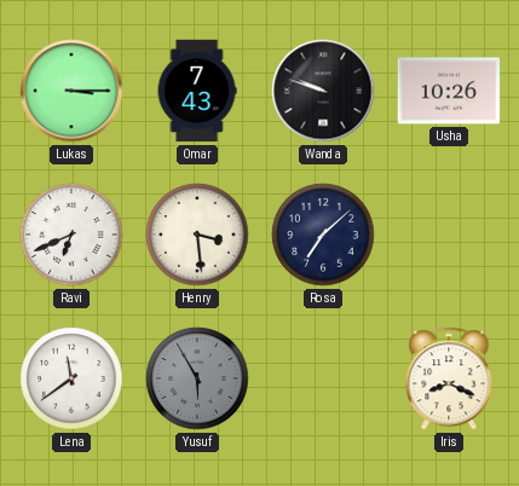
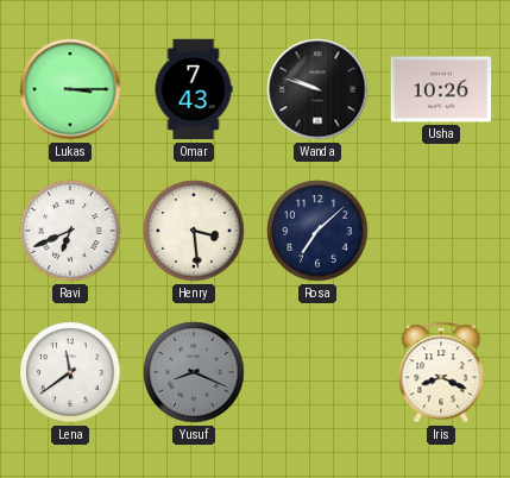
Yusuf: 5:55 -> 8:19
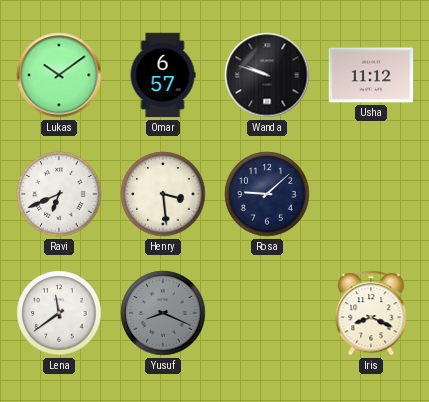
Lukas: 3:15 -> 10:09
Omar: 7:43 -> 6:57
Usha: 10:26 -> 11:12
Rosa: 7:08 -> 9:08
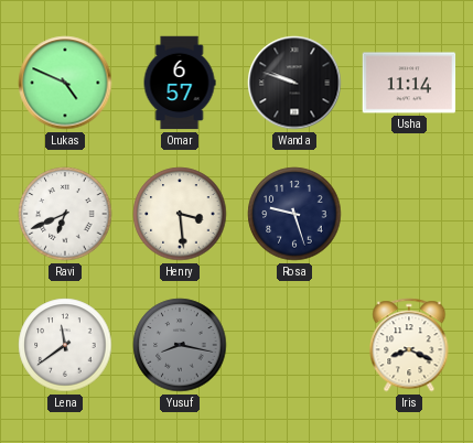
Lukas: 10:09 -> 4:49
Usha: 11:12 -> 11:14
Rosa: 9:08 -> 9:27
Yusuf: 8:19 -> 8:17
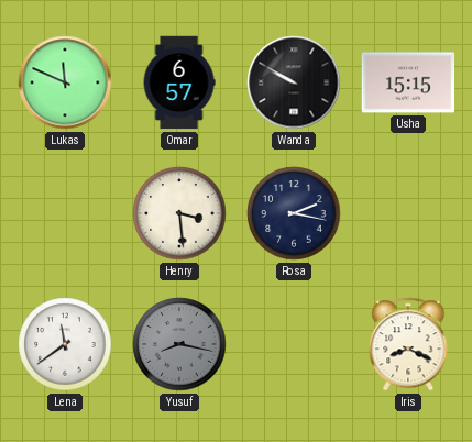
Lukas: 4:49 -> 11:49
Wanda: 9:48 -> 9:50
Usha: 11:14 -> 15:15
Ravi: 6:41 -> none
Rosa: 9:27 -> 2:17
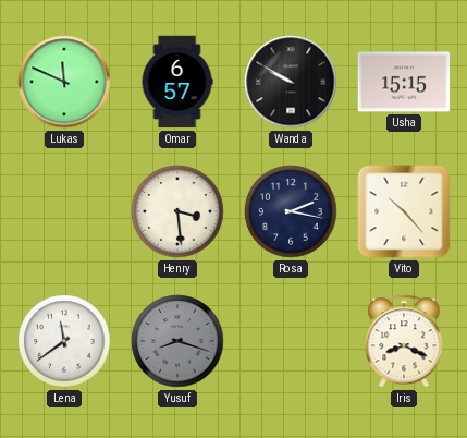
Vito: none -> 10:23
Yusuf: 8:17 -> 8:18
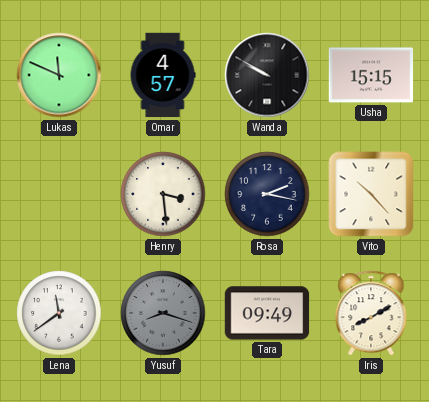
Omar: 6:57 -> 4:57
Tara: none -> 09:49
Iris: 8:19 -> 8:10
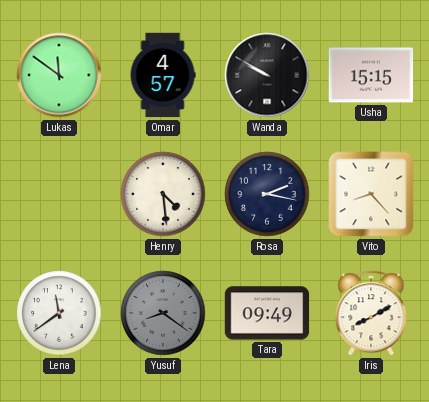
Lukas: 11:49 -> 11:51
Henry: 3:29 -> 4:29
Vito: 10:23 -> 8:23
Yusuf: 8:18 -> 8:21
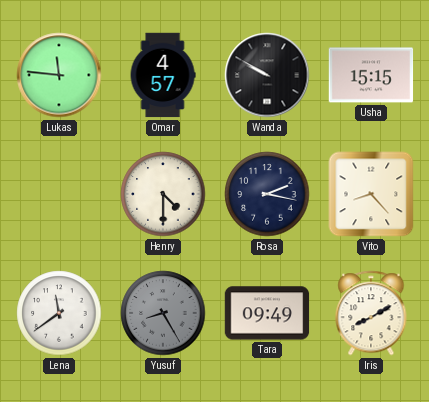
Lukas: 11:51 -> 11:46
Henry: 4:29 -> 4:30
Yusuf: 8:21 -> 8:25
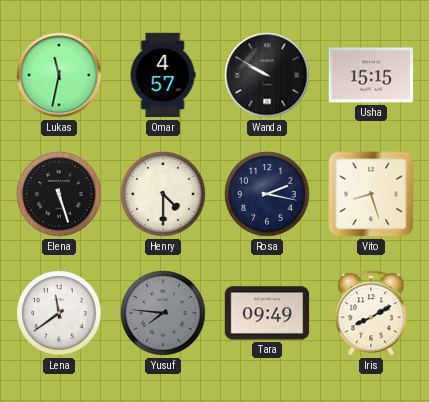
Lukas: 11:46 -> 11:32
Elena: none -> 5:27
Vito: 8:23 -> 8:27
Yusuf: 8:25 -> 7:46
